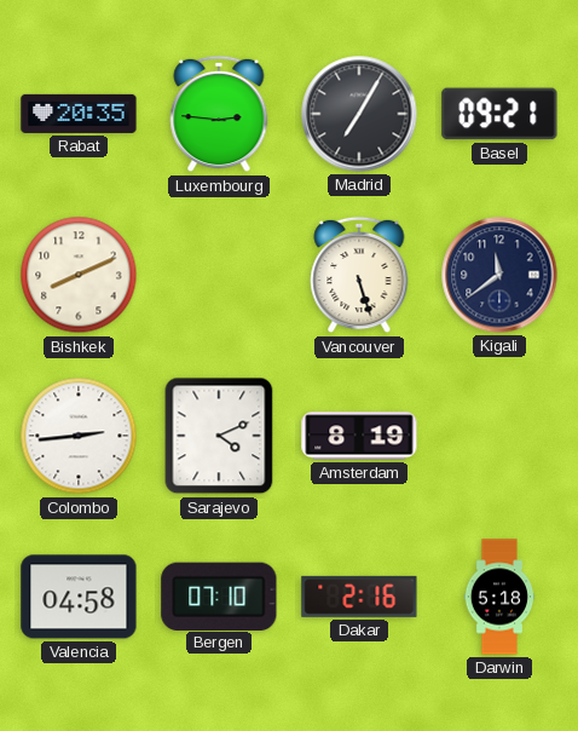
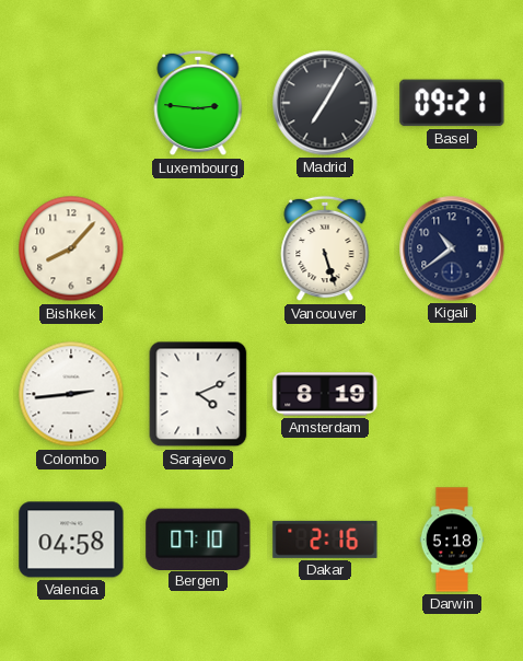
Rabat: 20:35 -> none
Bishkek: 8:11 -> 8:07
Kigali: 11:39 -> 10:39
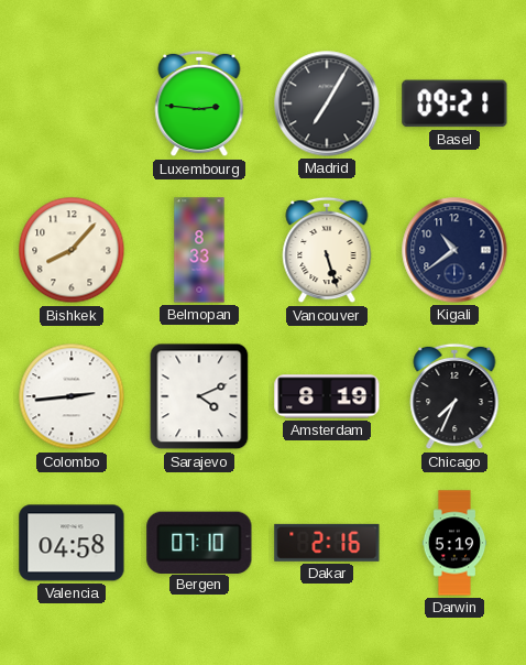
Belmopan: none -> 8:33
Chicago: none -> 7:34
Darwin: 5:18 -> 5:19
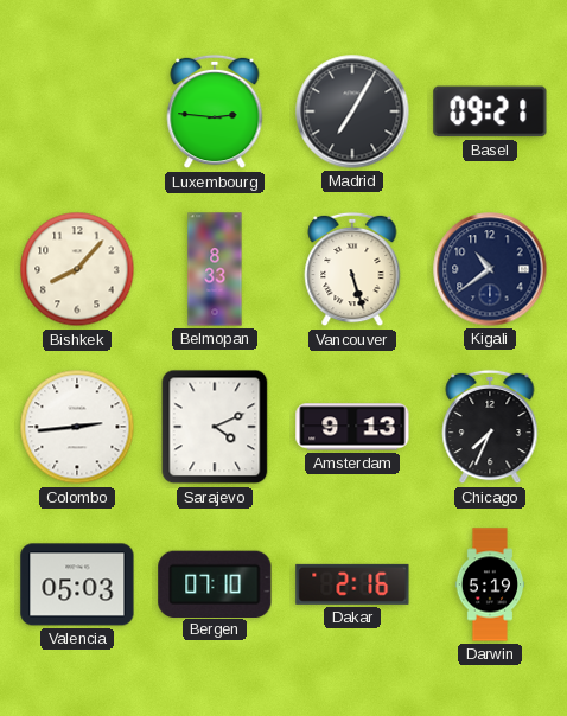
Amsterdam: 8:19 -> 9:13
Valencia: 04:58 -> 05:03
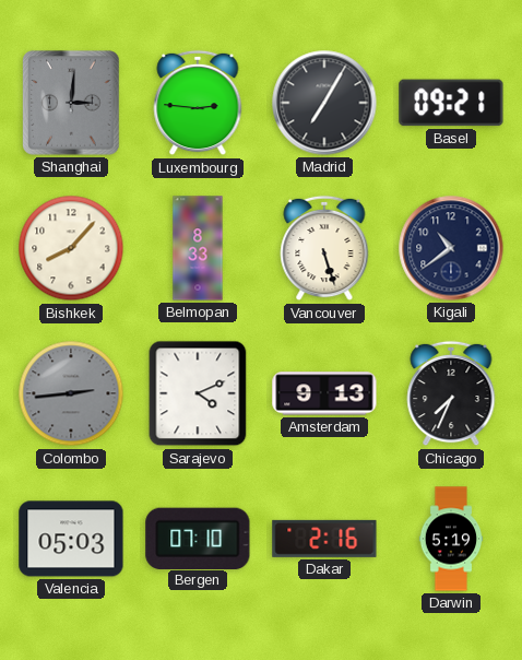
Shanghai: none -> 3:01
Colombo dial: white -> grey
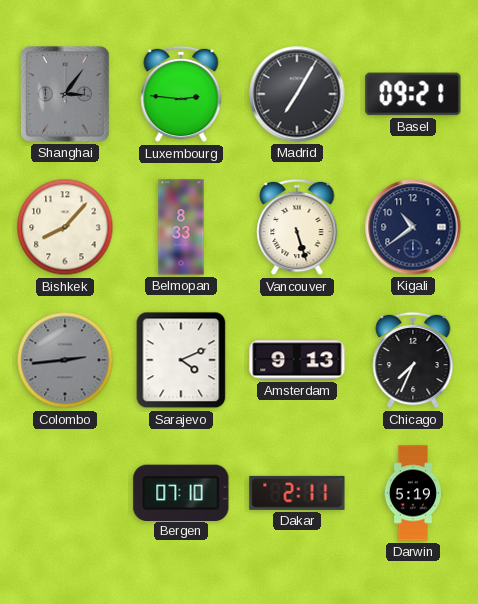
Shanghai: 3:01 -> 3:06
Valencia: 05:03 -> none
Dakar: 2:16 -> 2:11
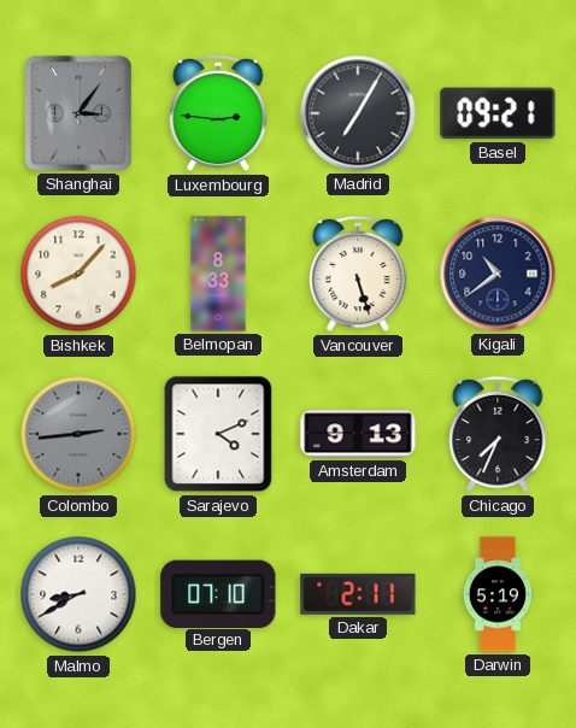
Malmo: none -> 8:40
